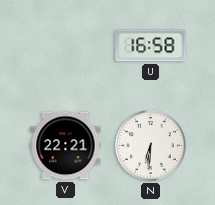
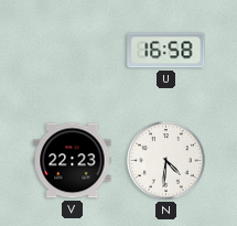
V: 22:21 -> 22:23
N: 6:31 -> 4:31
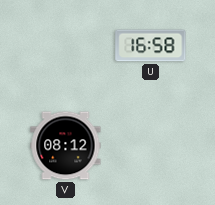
V: 22:23 -> 08:12
N: 4:31 -> none
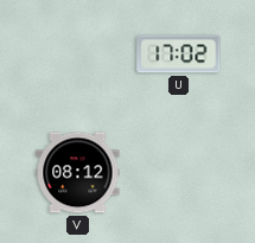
U: 16:58 -> 17:02
